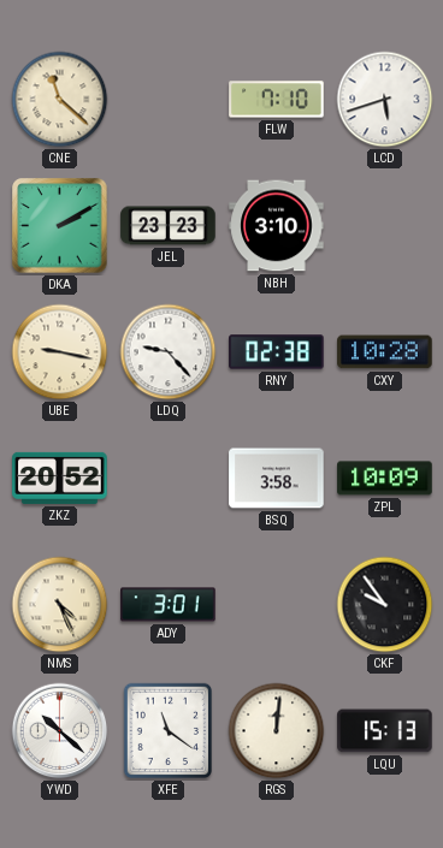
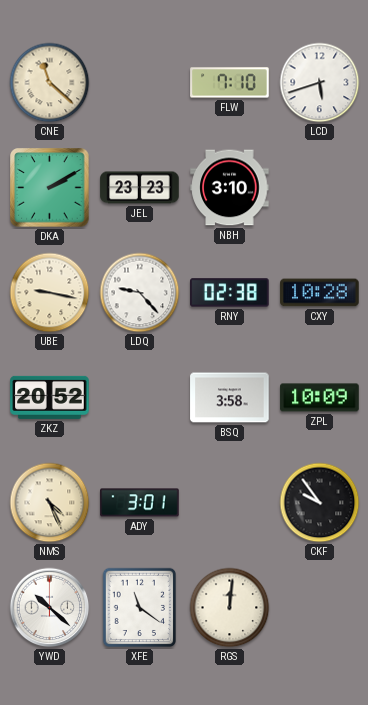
LQU: 15:13 -> none
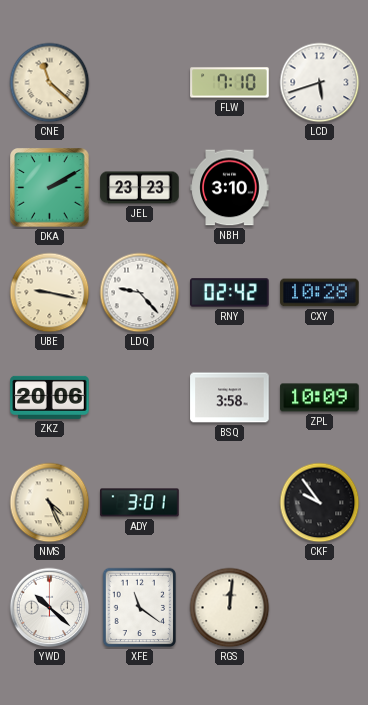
RNY: 02:38 -> 02:42
ZKZ: 20:52 -> 20:06
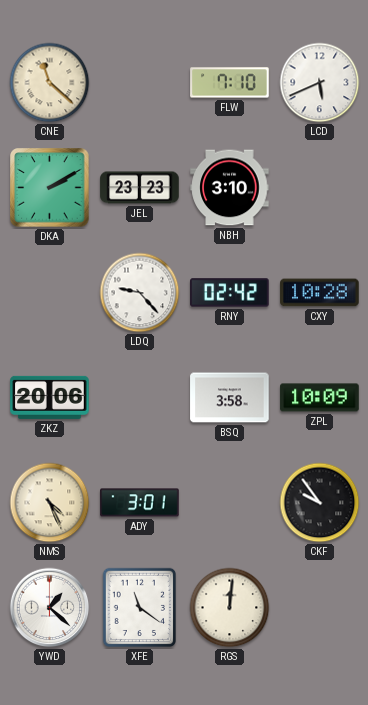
LCD: 5:42 -> 5:41
UBE: 9:17 -> none
YWD: 10:22 -> 1:22
